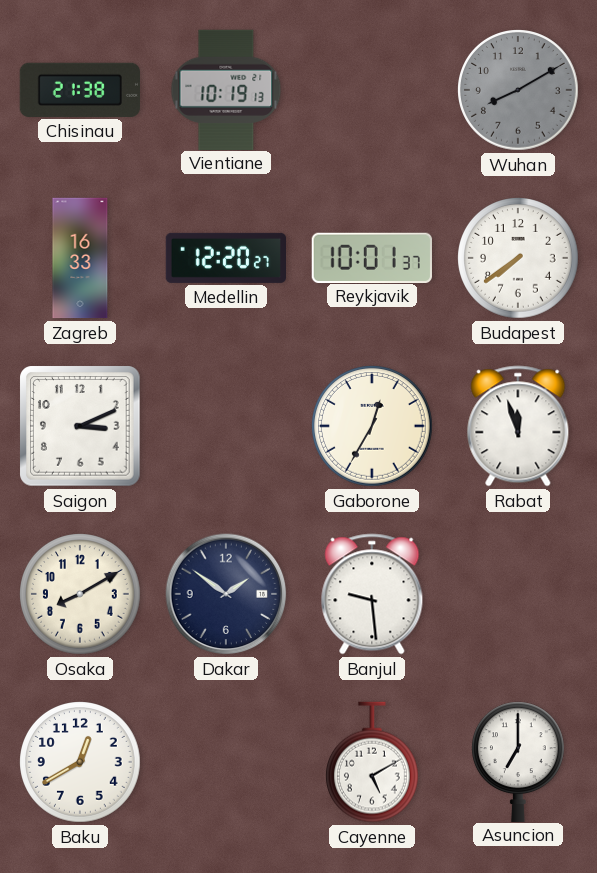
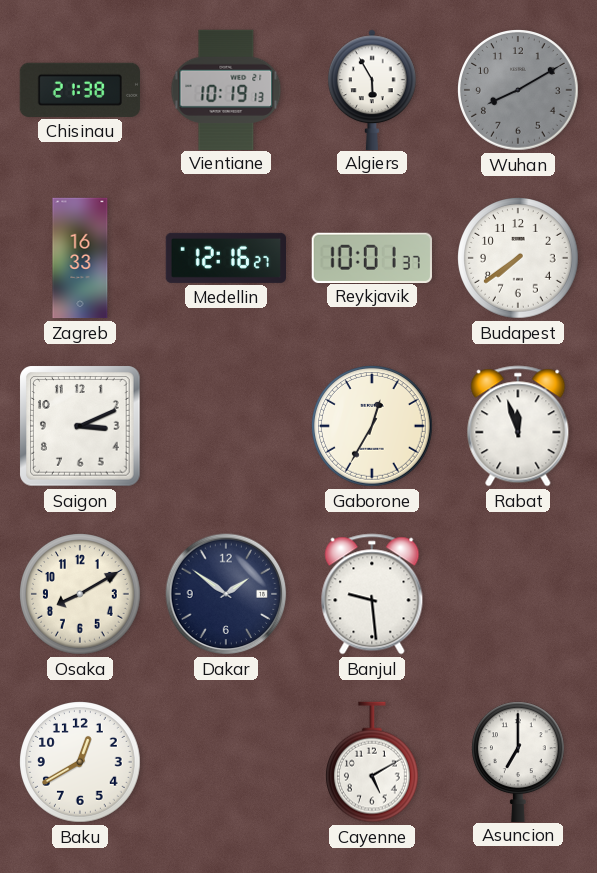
Algiers: none -> 5:55
Medellin: 12:20 -> 12:16
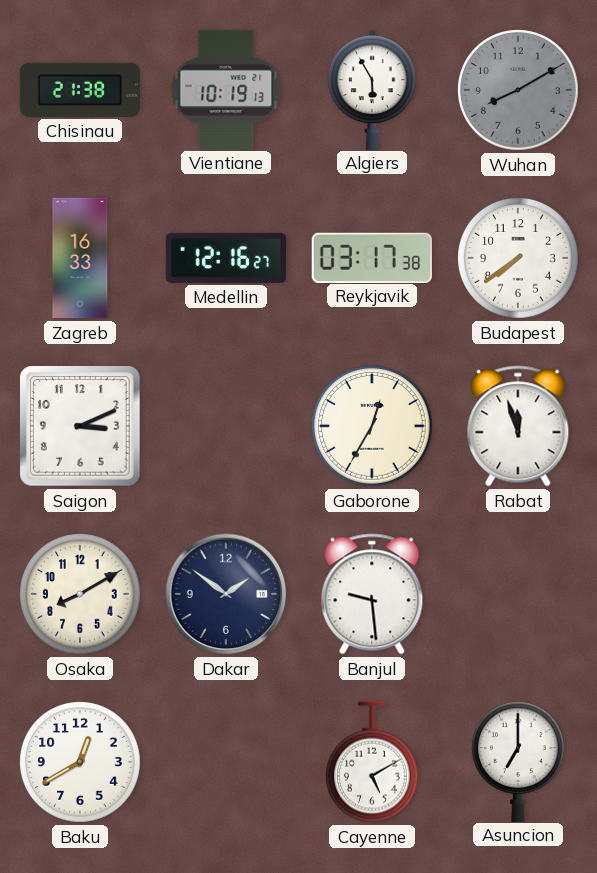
Reykjavik: 10:01 -> 03:17
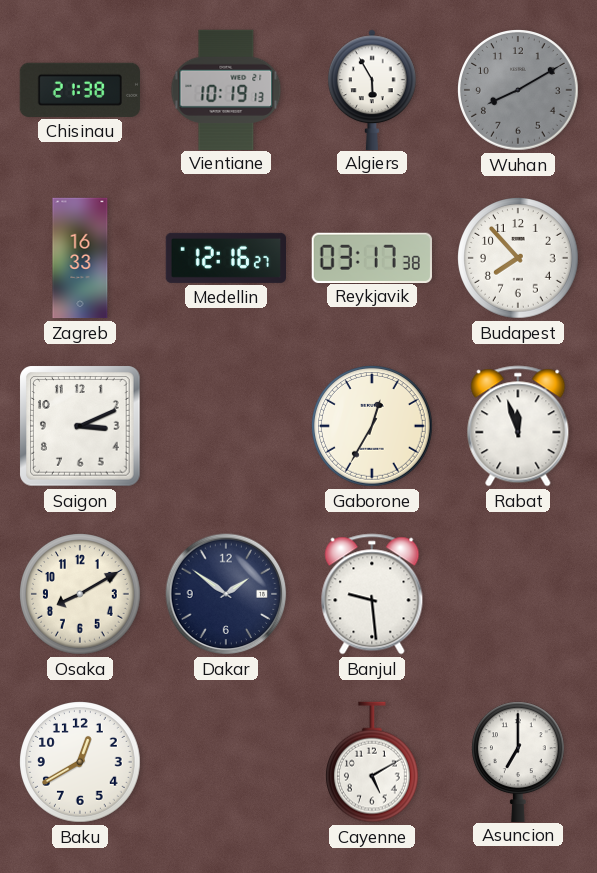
Budapest: 7:39 -> 7:53
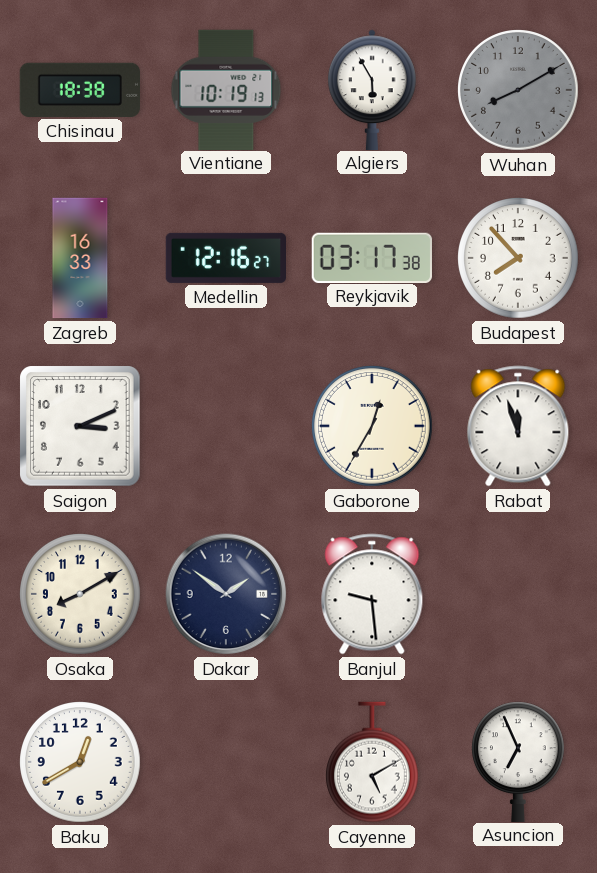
Chisinau: 21:38 -> 18:38
Asuncion: 7:00 -> 6:56
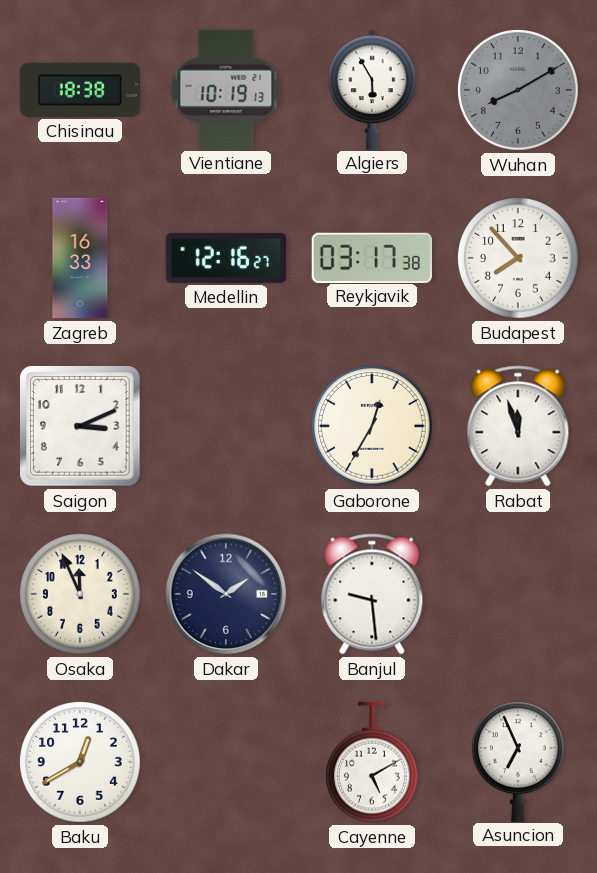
Osaka: 8:10 -> 11:56
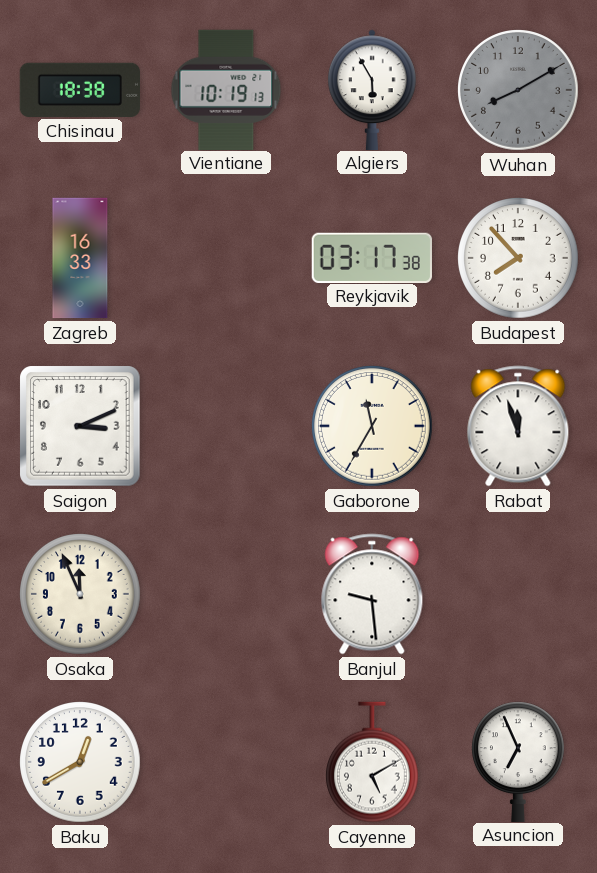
Medellin: 12:16 -> none
Gaborone: 12:35 -> 11:35
Dakar: 1:51 -> none
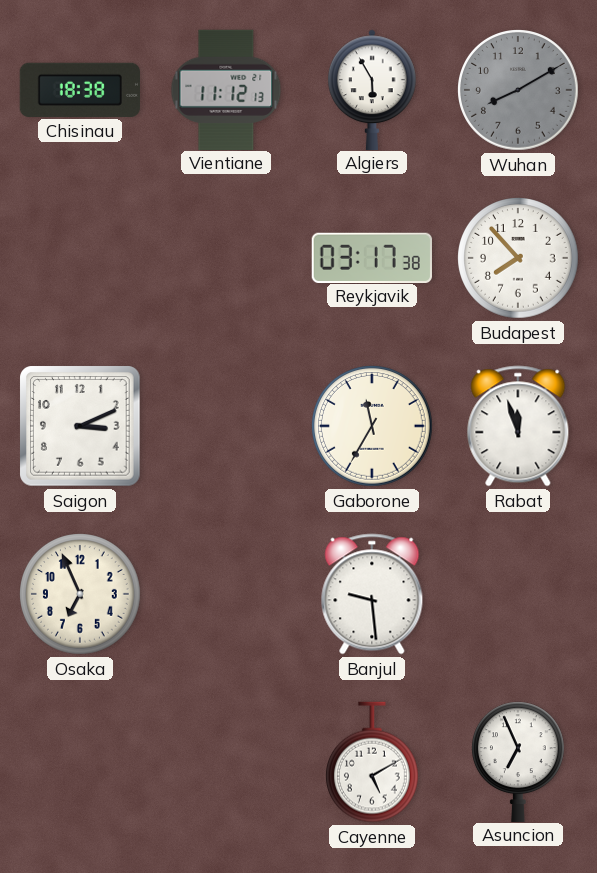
Vientiane: 10:19 -> 11:12
Zagreb: 16:33 -> none
Osaka: 11:56 -> 6:56
Baku: 12:40 -> none
